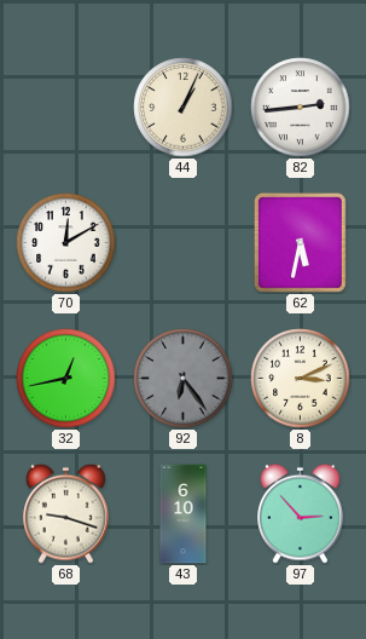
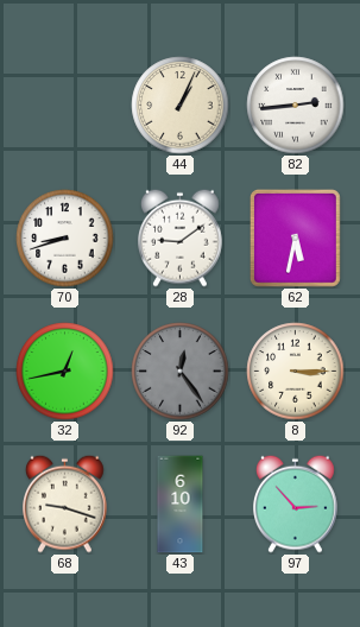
70: 12:10 -> 8:42
28: none -> 9:09
92: 6:24 -> 12:24
8: 3:11 -> 3:15
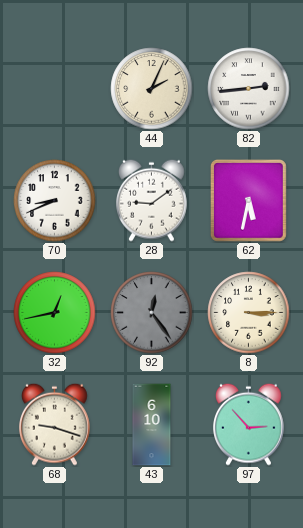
44: 1:04 -> 2:04
70: 8:42 -> 8:41
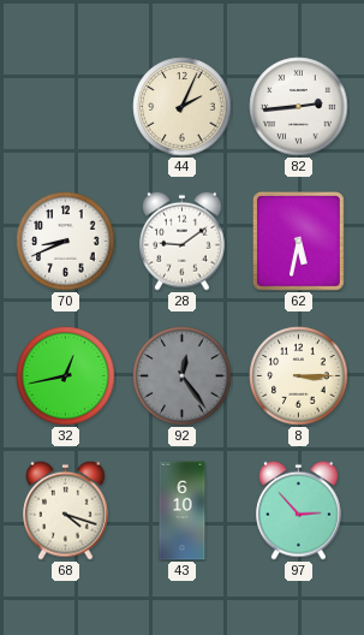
68: 9:18 -> 4:18
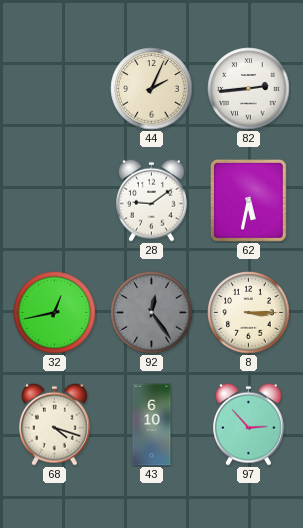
70: 8:41 -> none
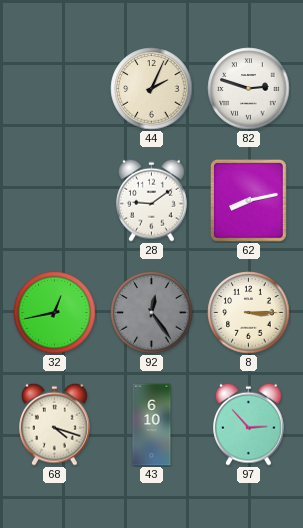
82: 2:44 -> 2:48
62: 5:32 -> 8:13
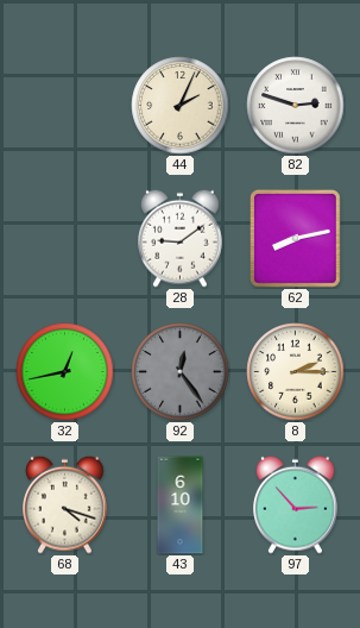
8: 3:15 -> 2:15
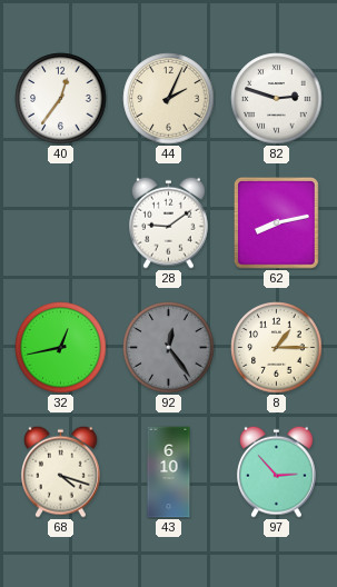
40: none -> 12:36
8: 2:15 -> 1:15
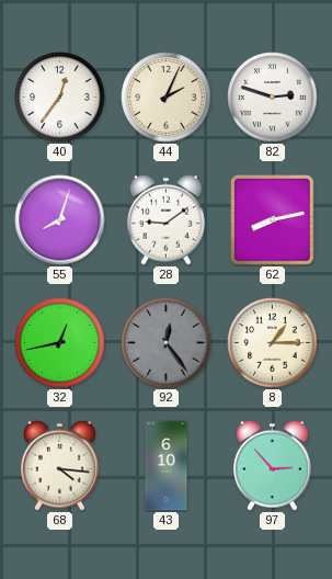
55: none -> 8:03
68: 4:18 -> 4:16
